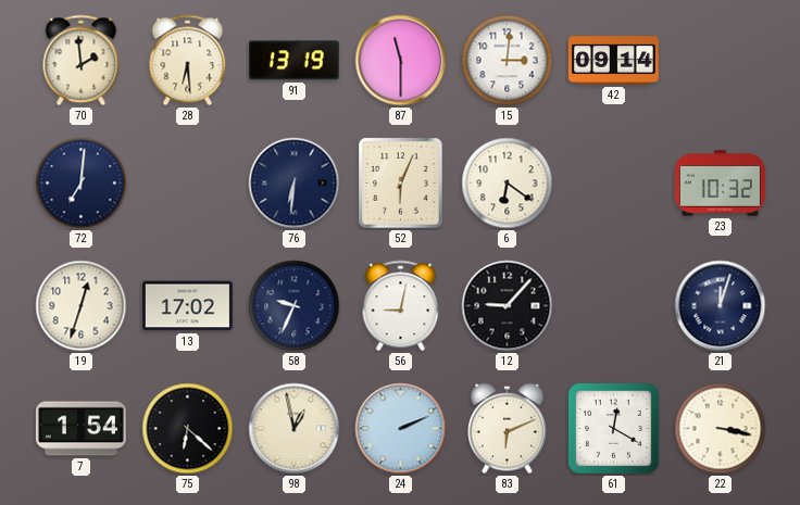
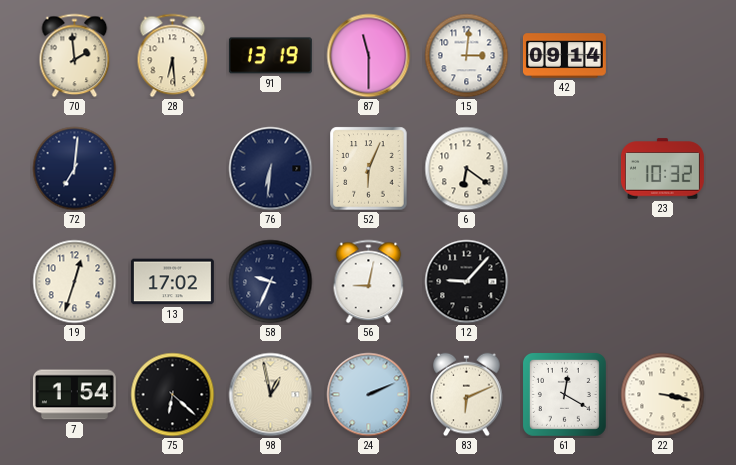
21: 12:03 -> none
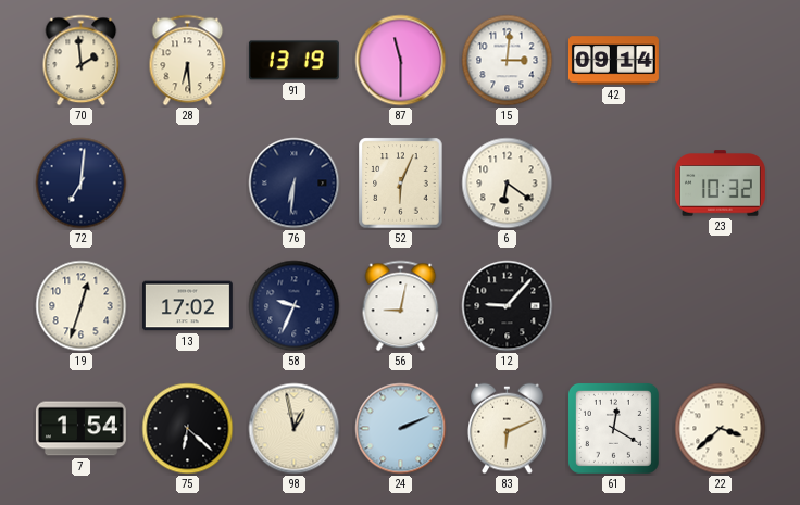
22: 3:17 -> 3:38
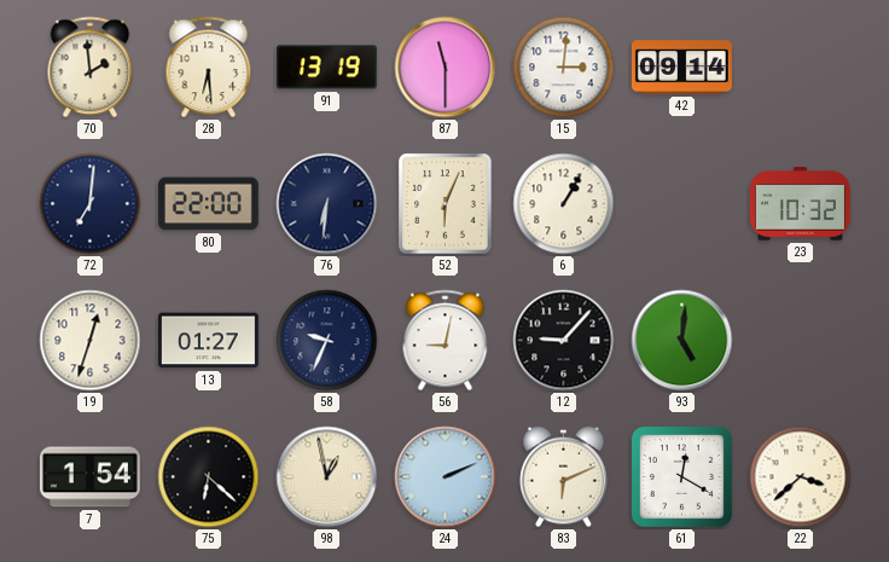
80: none -> 22:00
6: 6:21 -> 1:05
13: 17:02 -> 01:27
93: none -> 5:01
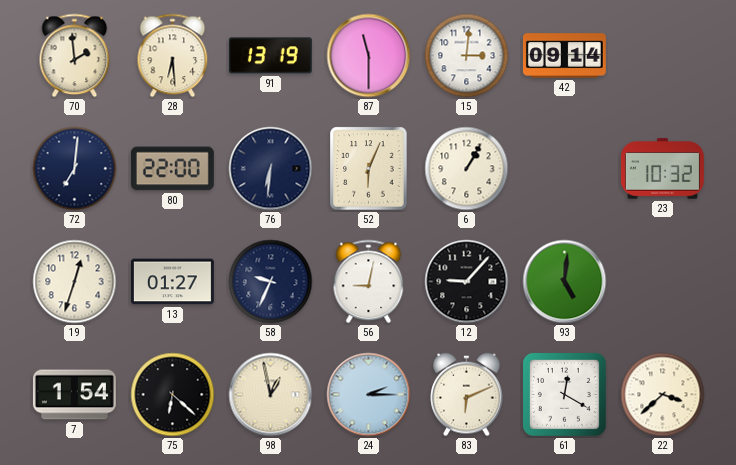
24: 2:11 -> 2:15
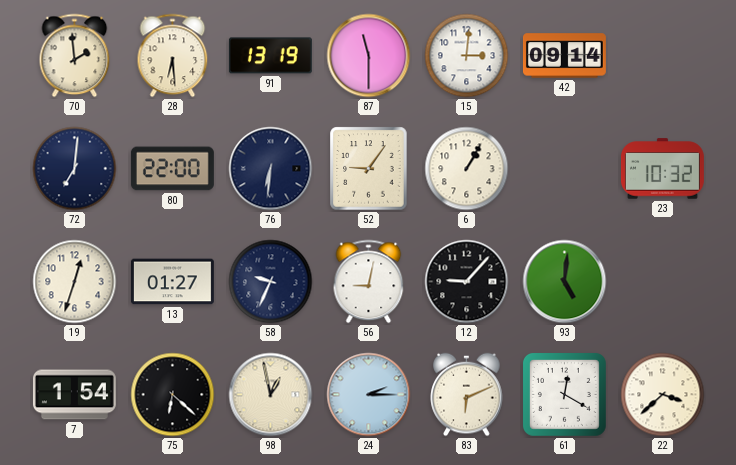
52: 6:04 -> 9:06
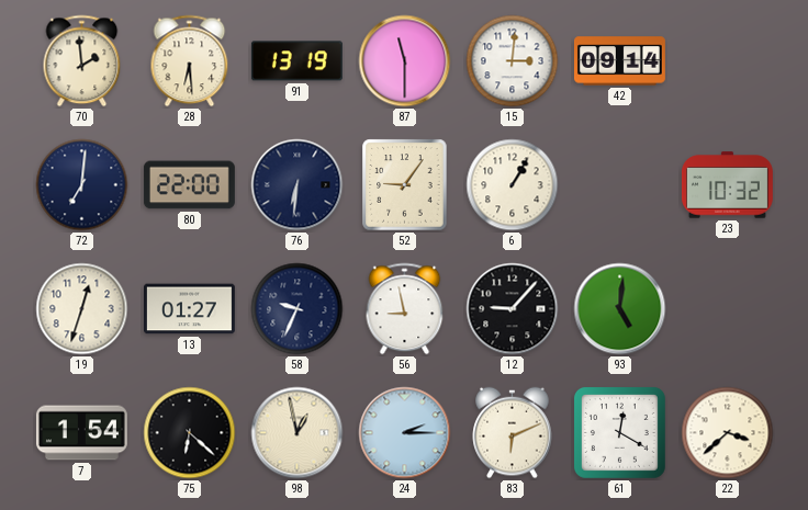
56: 9:02 -> 8:58
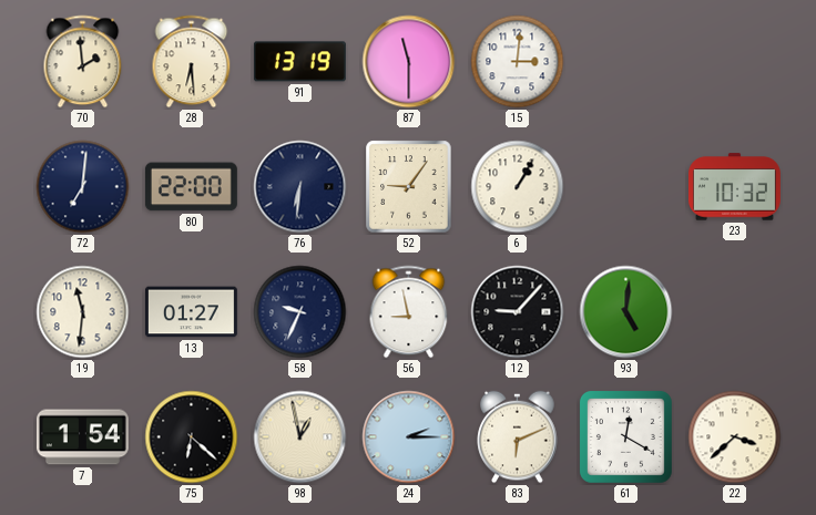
42: 09:14 -> none
19: 12:33 -> 11:31
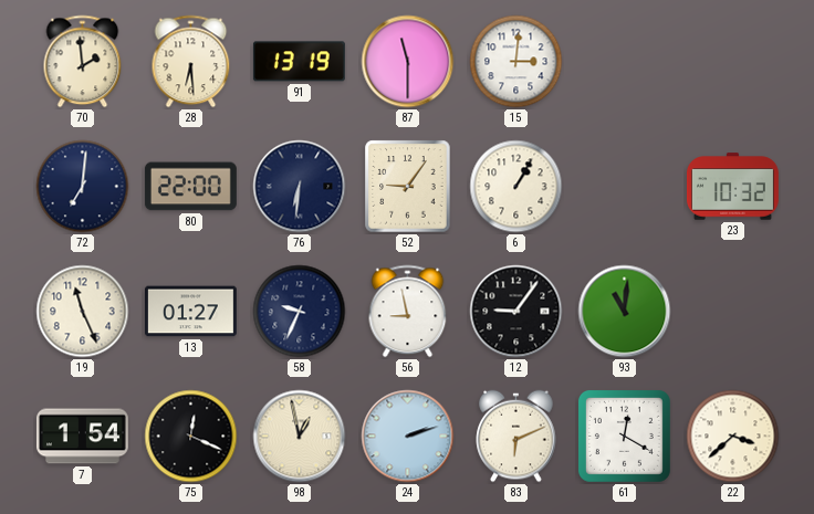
19: 11:31 -> 11:26
12: 9:07 -> 9:06
93: 5:01 -> 11:01
75: 6:22 -> 12:19
24: 2:15 -> 2:12
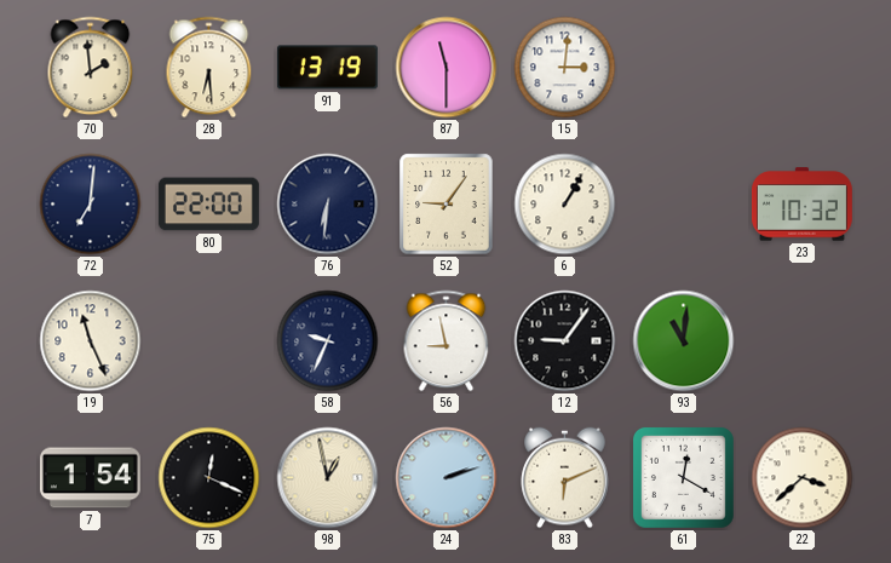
13: 01:27 -> none
